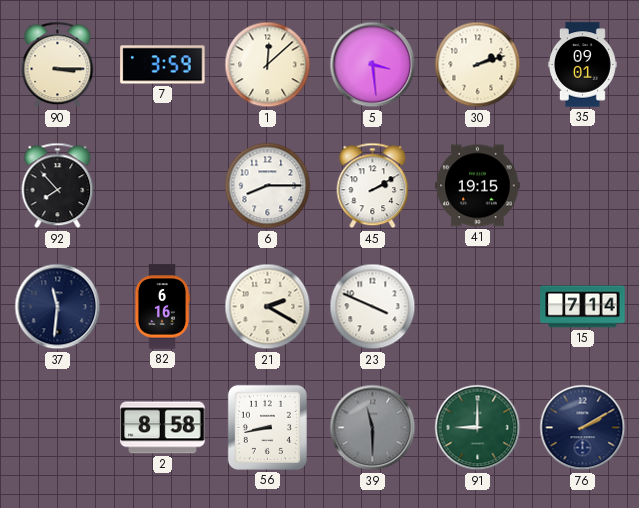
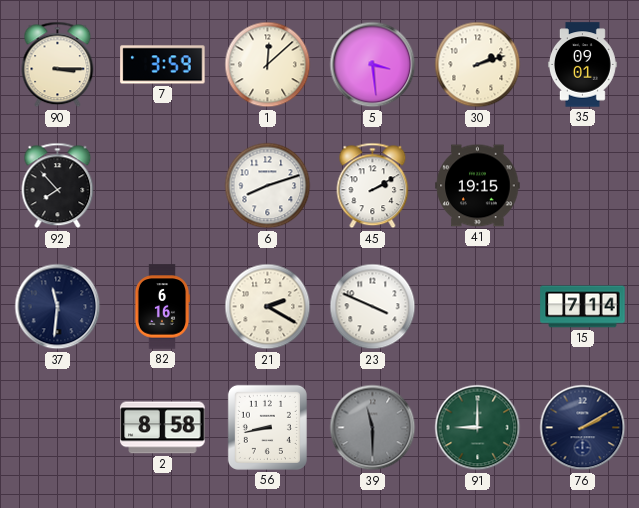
6: 8:15 -> 8:12
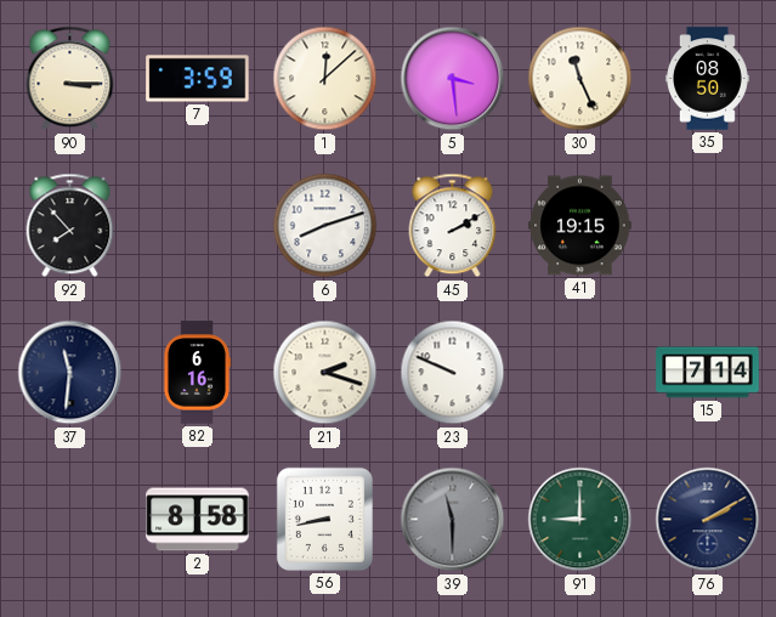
30: 2:12 -> 11:26
35: 09:01 -> 08:50
21: 2:20 -> 2:18
23: 3:49 -> 9:49
